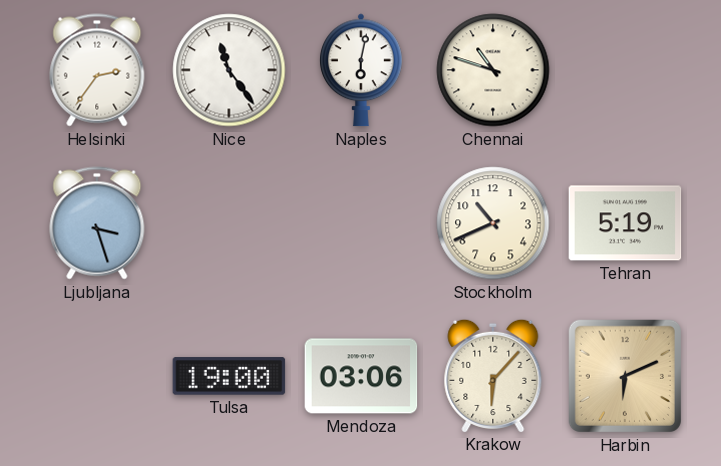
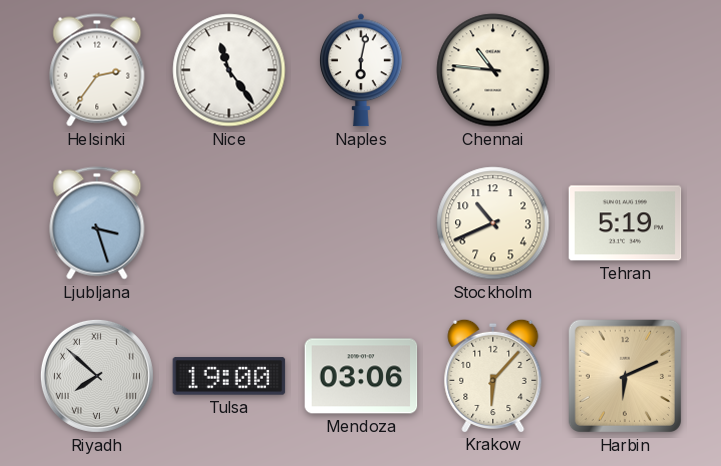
Chennai: 10:48 -> 10:46
Riyadh: none -> 7:52
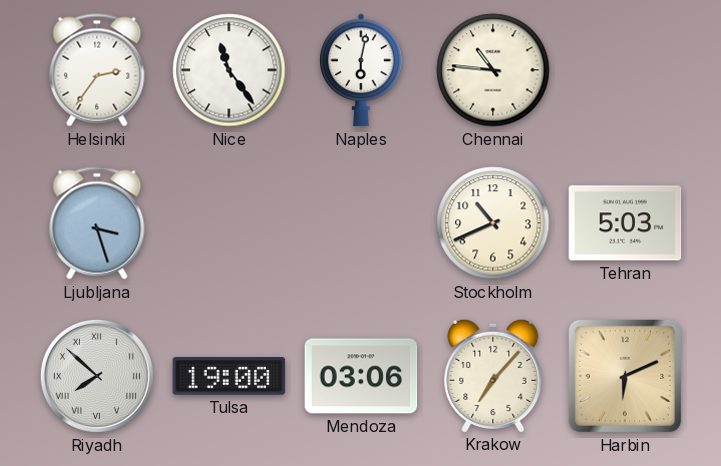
Tehran: 5:19 -> 5:03
Krakow: 6:07 -> 7:07
